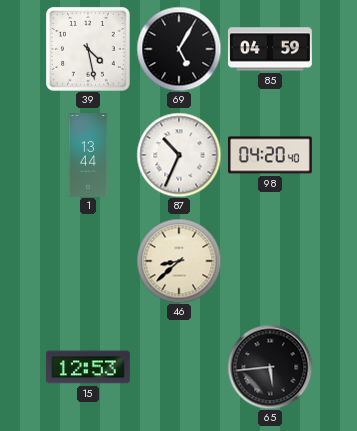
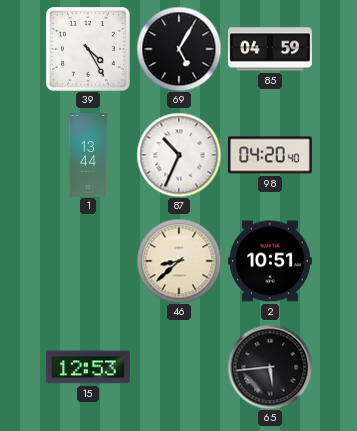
39: 4:28 -> 4:25
2: none -> 10:51
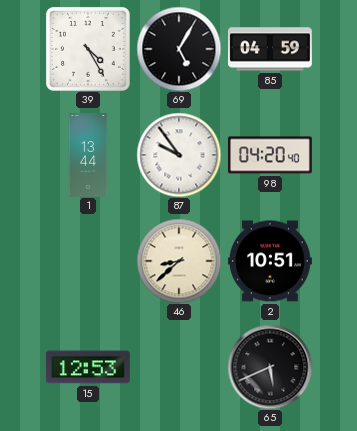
87: 10:34 -> 9:54
65: 5:44 -> 5:41
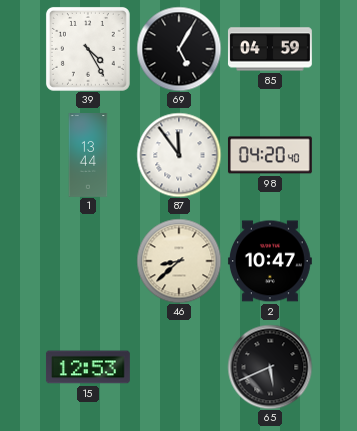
87: 9:54 -> 11:54
2: 10:51 -> 10:47
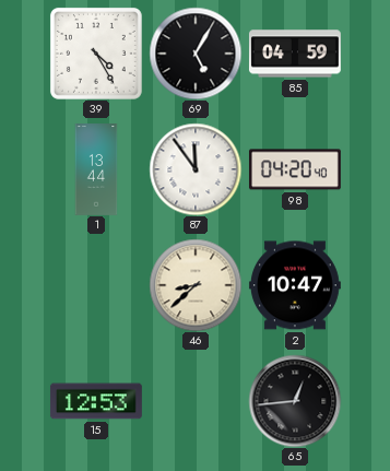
65: 5:41 -> 12:44
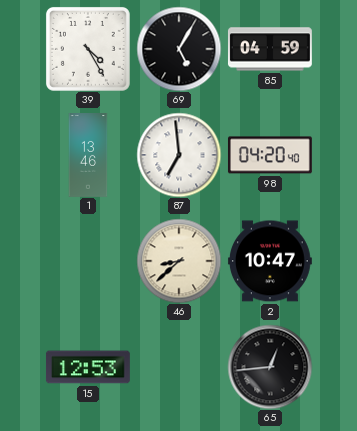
1: 13:44 -> 13:46
87: 11:54 -> 6:59
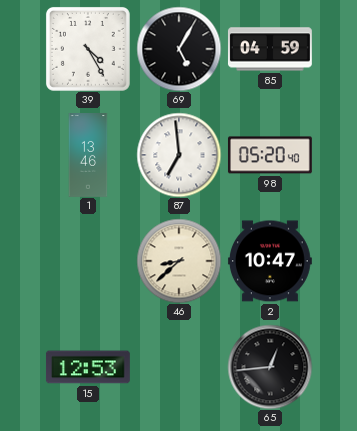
98: 04:20 -> 05:20
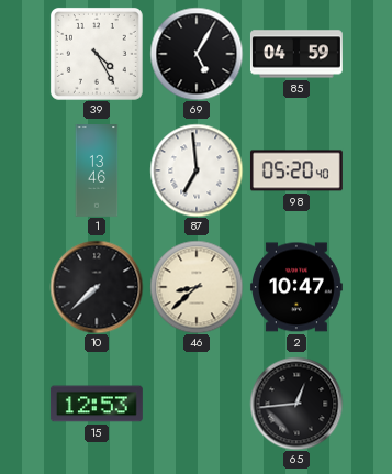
10: none -> 7:38
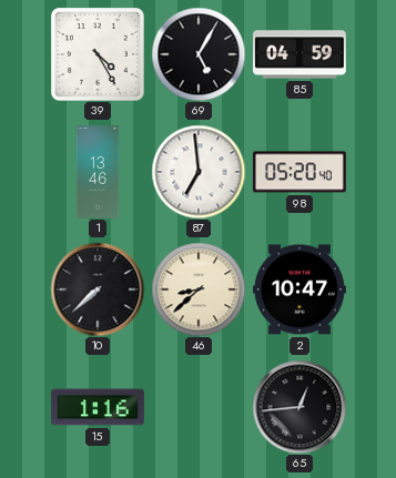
15: 12:53 -> 1:16
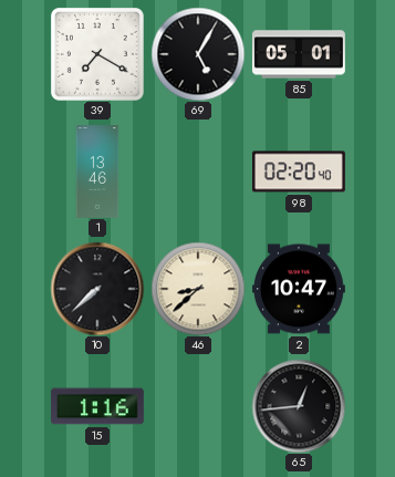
39: 4:25 -> 7:20
85: 04:59 -> 05:01
87: 6:59 -> none
98: 05:20 -> 02:20
